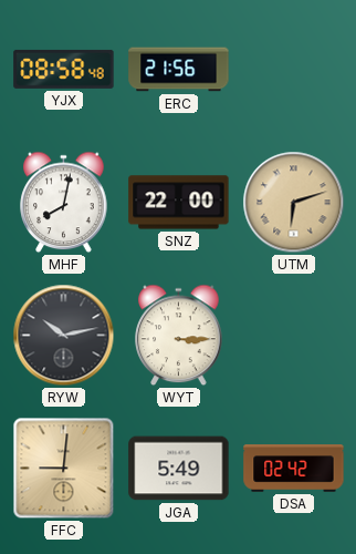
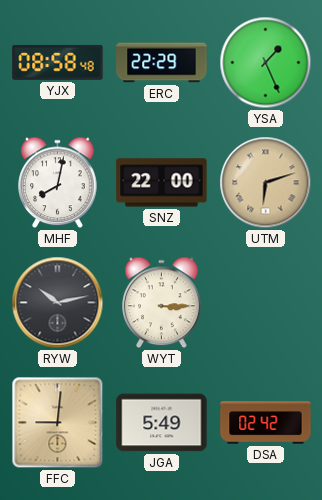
ERC: 21:56 -> 22:29
YSA: none -> 1:26
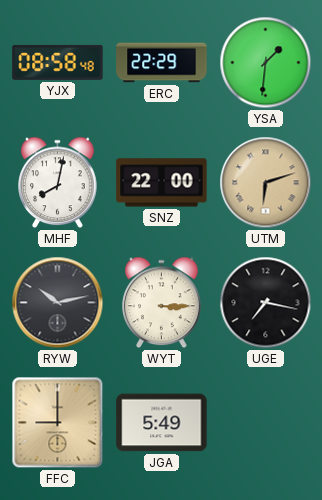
YSA: 1:26 -> 1:31
UGE: none -> 7:17
FFC: 9:01 -> 9:00
DSA: 02:42 -> none
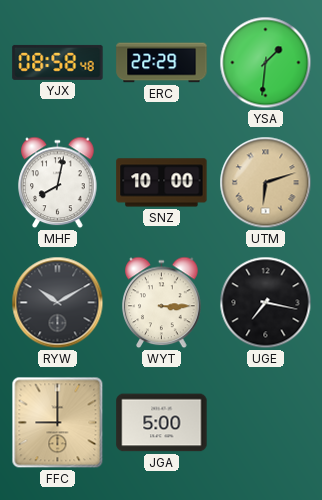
SNZ: 22:00 -> 10:00
RYW: 10:13 -> 10:10
JGA: 5:49 -> 5:00
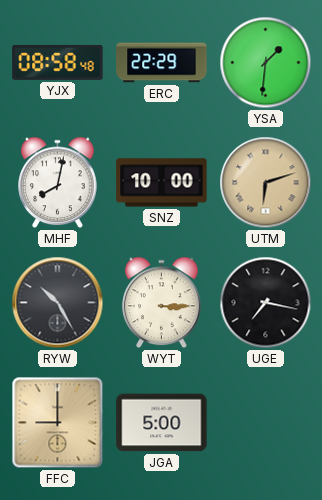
RYW: 10:10 -> 10:25
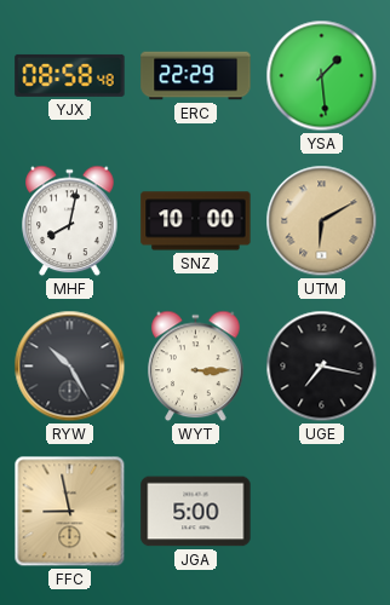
YSA: 1:31 -> 1:29
UTM: 6:12 -> 6:10
FFC: 9:00 -> 8:58
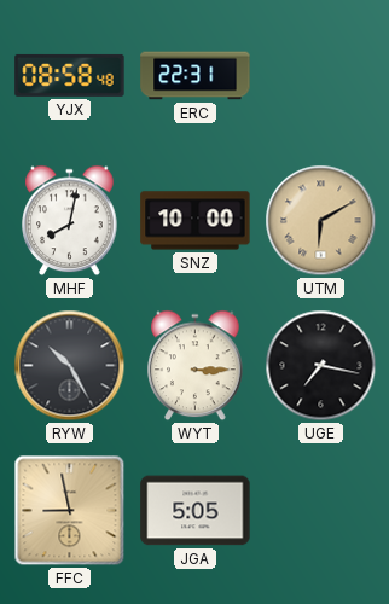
ERC: 22:29 -> 22:31
YSA: 1:29 -> none
JGA: 5:00 -> 5:05
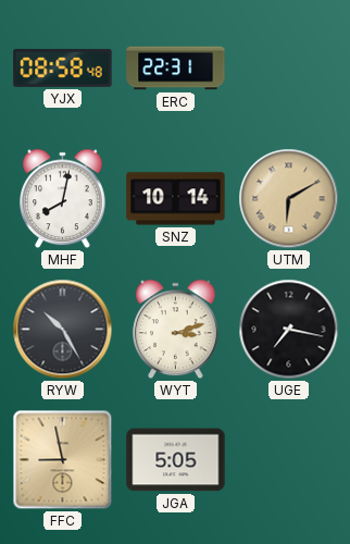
SNZ: 10:00 -> 10:14
WYT: 3:15 -> 3:12
